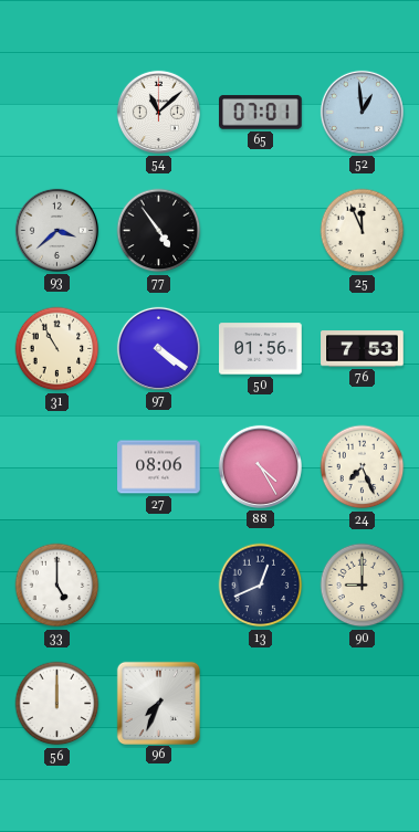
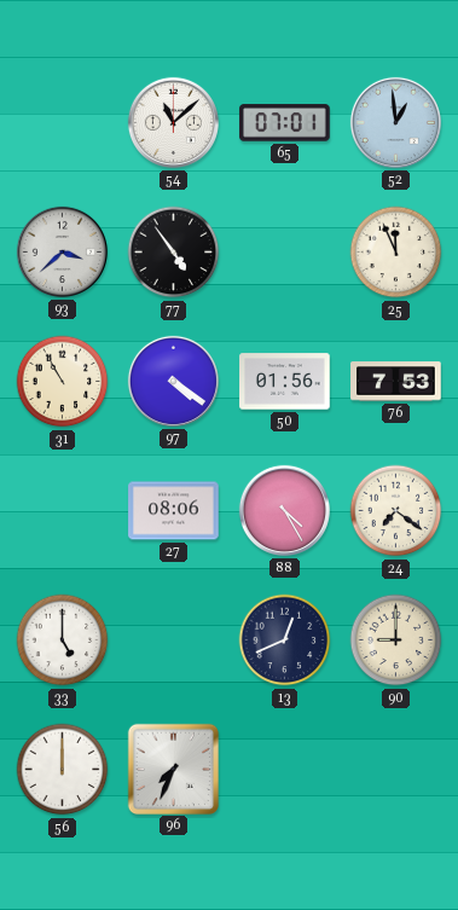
24: 7:26 -> 7:21
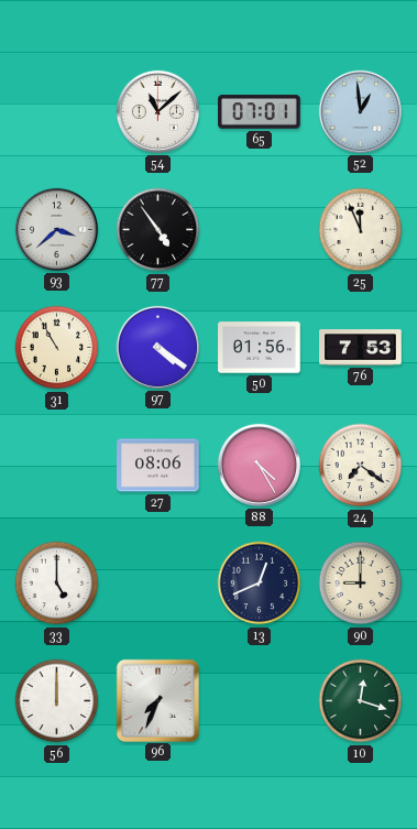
10: none -> 12:18
